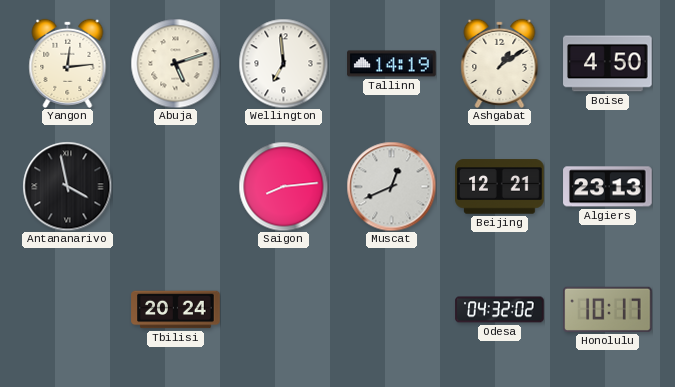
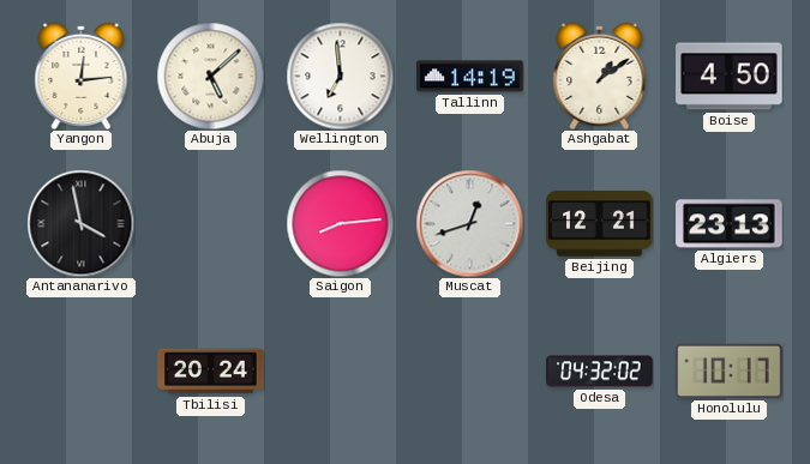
Abuja: 5:12 -> 5:08
Muscat: 12:41 -> 12:42
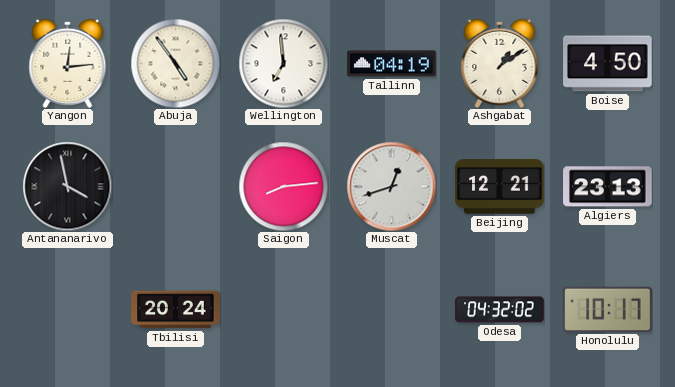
Abuja: 5:08 -> 4:54
Tallinn: 14:19 -> 04:19
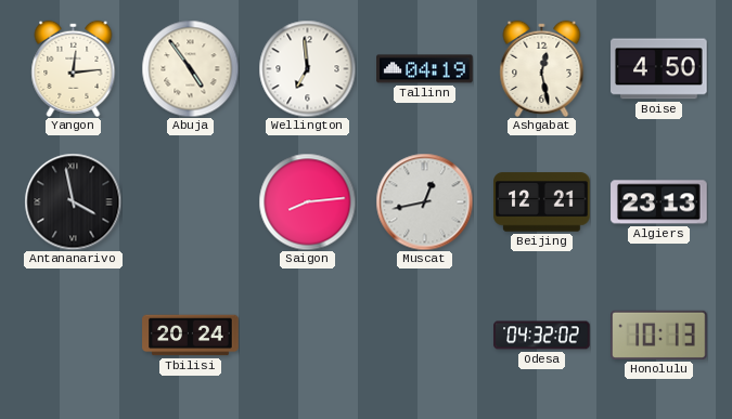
Ashgabat: 1:09 -> 12:28
Muscat: 12:42 -> 12:43
Honolulu: 10:17 -> 10:13
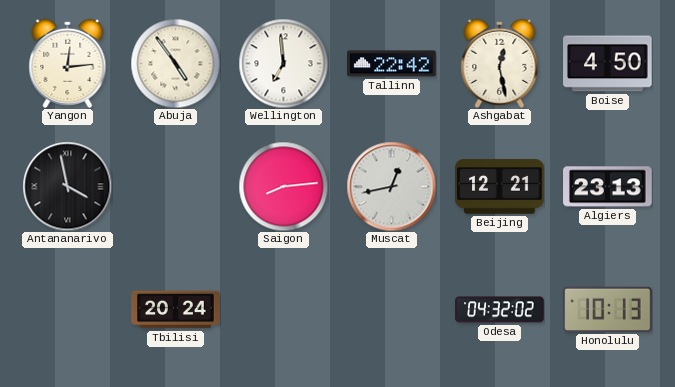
Tallinn: 04:19 -> 22:42
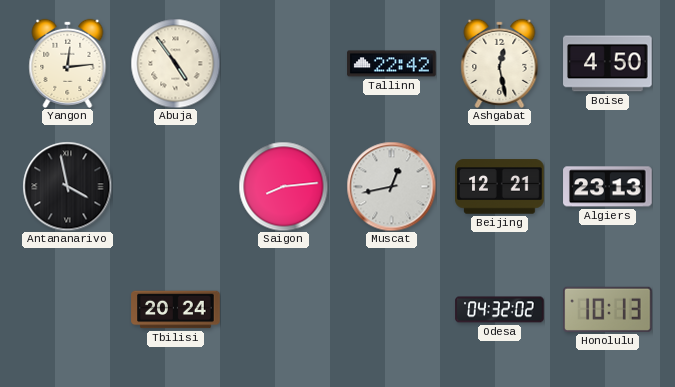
Wellington: 6:59 -> none
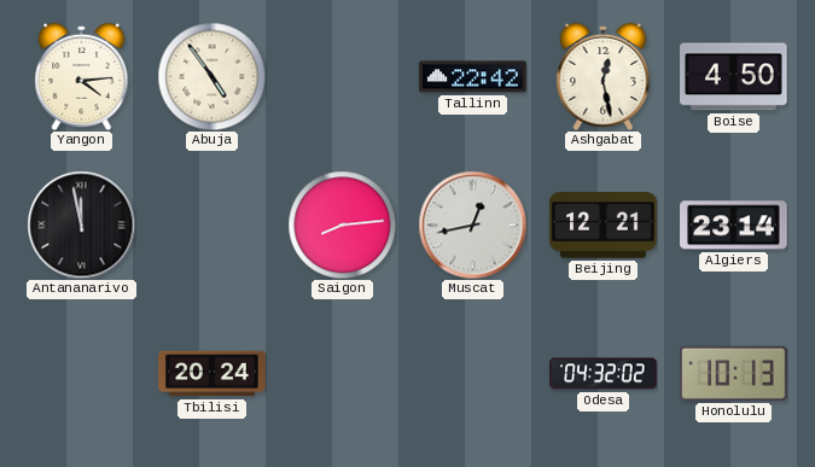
Yangon: 12:14 -> 4:14
Antananarivo: 3:58 -> 11:58
Algiers: 23:13 -> 23:14
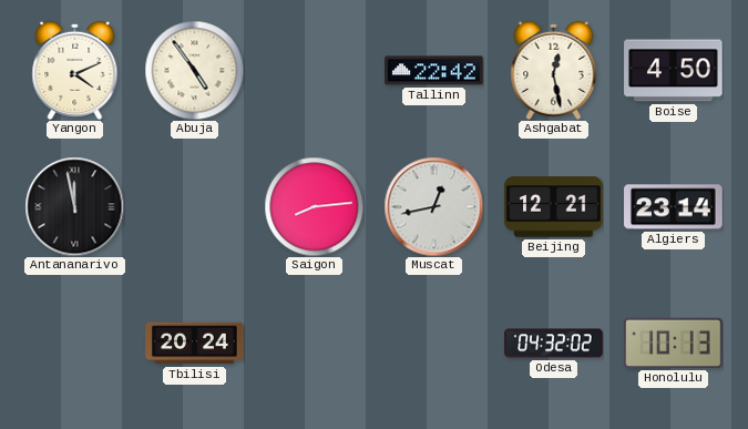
Yangon: 4:14 -> 4:11
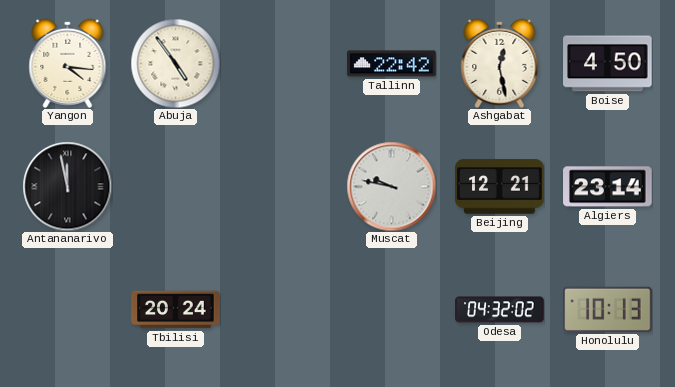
Yangon: 4:11 -> 4:16
Saigon: 8:14 -> none
Muscat: 12:43 -> 9:47
